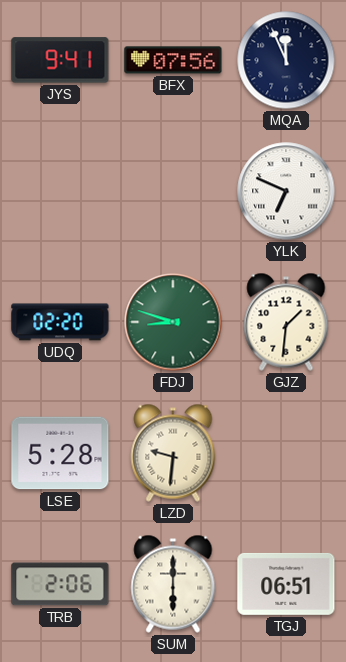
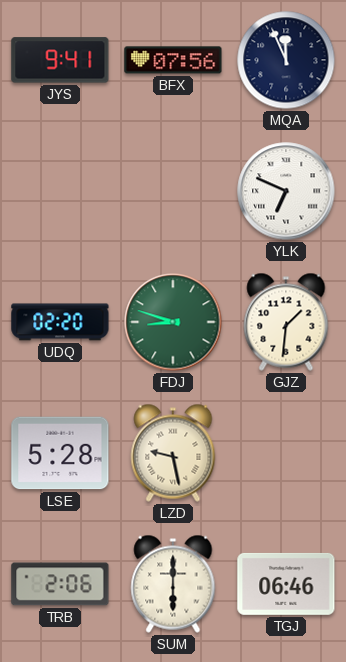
LZD: 9:31 -> 9:28
TGJ: 06:51 -> 06:46
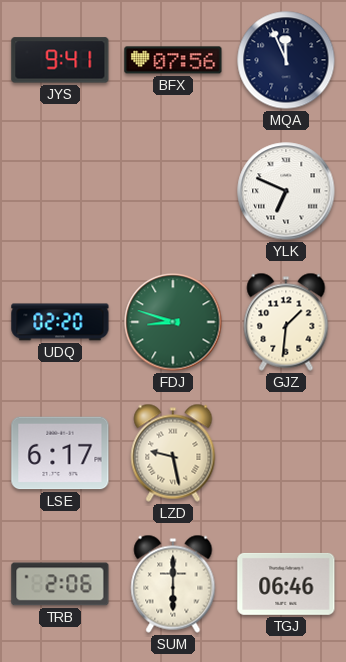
LSE: 5:28 -> 6:17
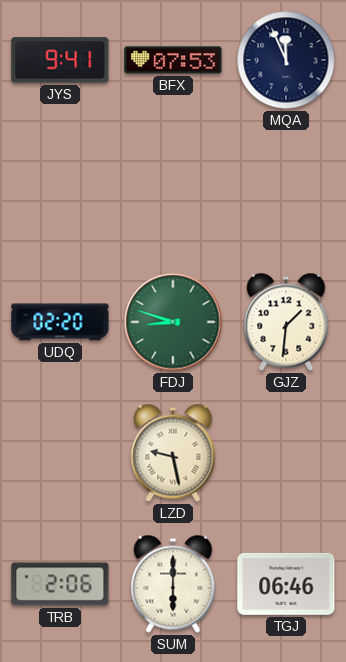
BFX: 07:56 -> 07:53
YLK: 6:49 -> none
LSE: 6:17 -> none
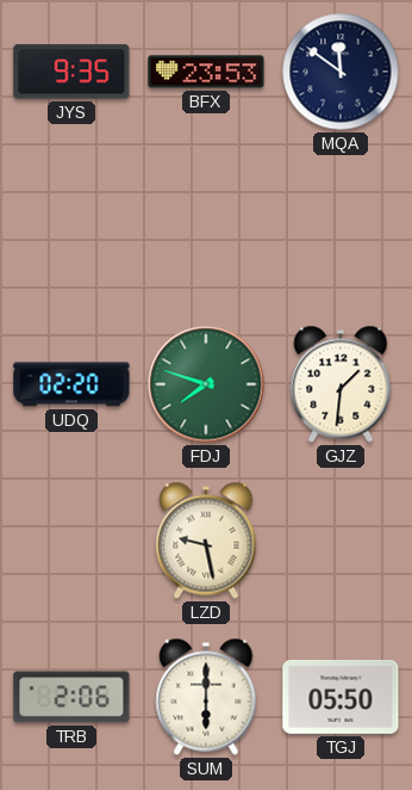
JYS: 9:41 -> 9:35
BFX: 07:53 -> 23:53
MQA: 11:56 -> 11:51
FDJ: 8:48 -> 7:48
TGJ: 06:46 -> 05:50
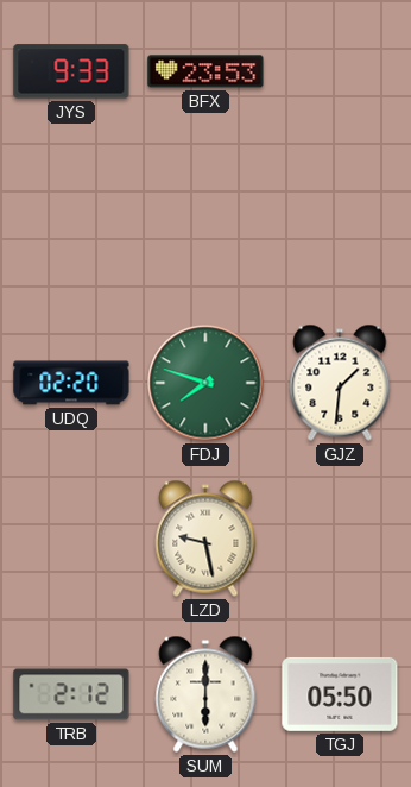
JYS: 9:35 -> 9:33
MQA: 11:51 -> none
TRB: 2:06 -> 2:12
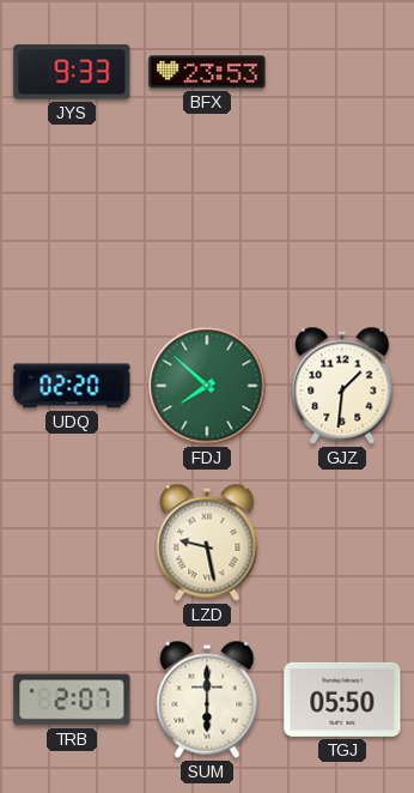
FDJ: 7:48 -> 7:52
TRB: 2:12 -> 2:07
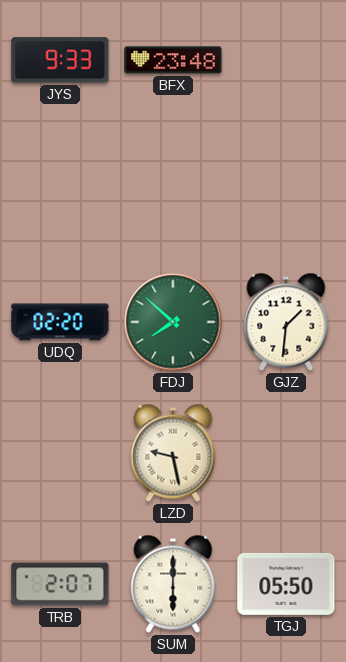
BFX: 23:53 -> 23:48
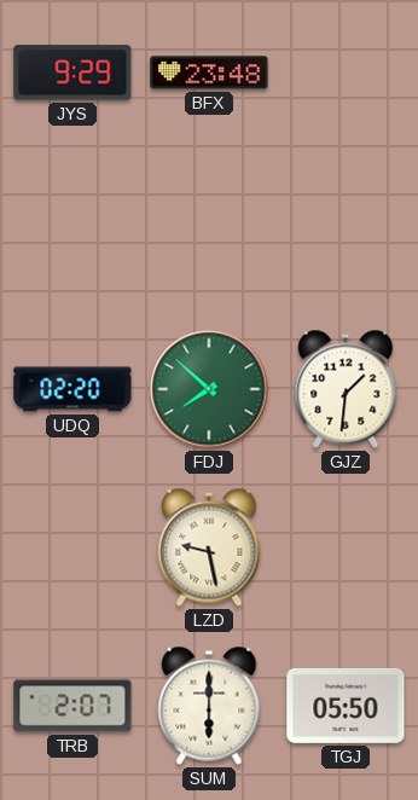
JYS: 9:33 -> 9:29
